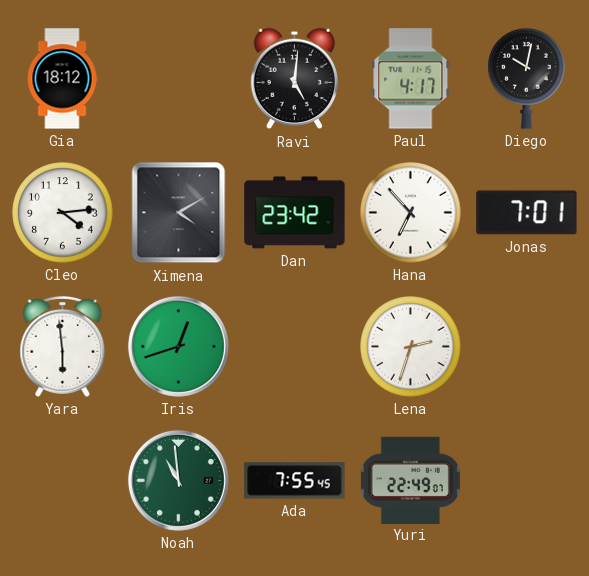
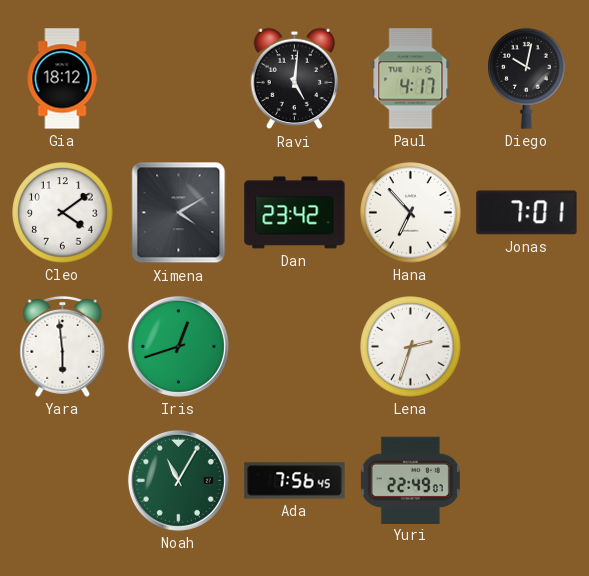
Cleo: 4:14 -> 4:09
Noah: 10:59 -> 11:05
Ada: 7:55 -> 7:56
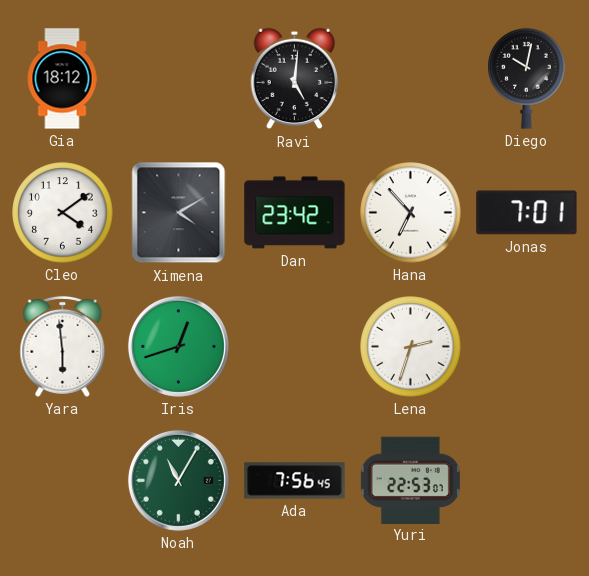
Paul: 4:17 -> none
Yuri: 22:49 -> 22:53
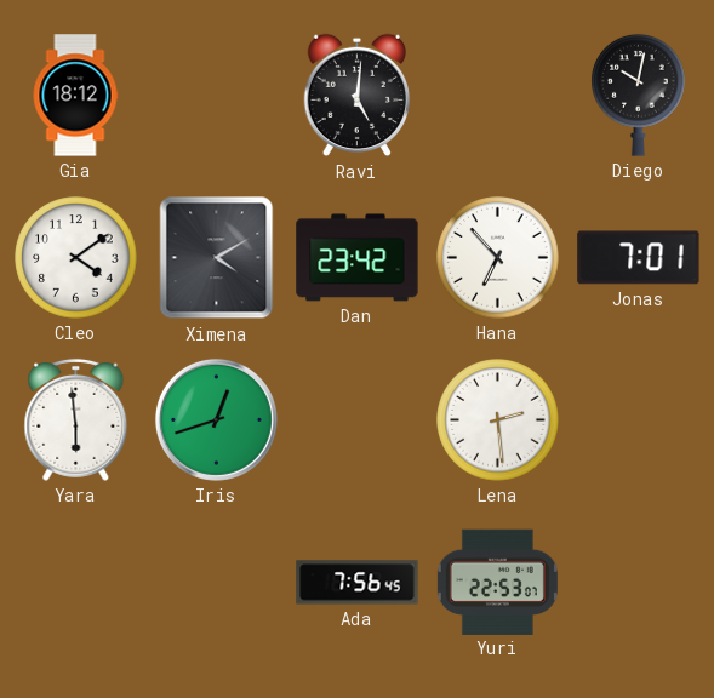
Lena: 2:33 -> 2:29
Noah: 11:05 -> none
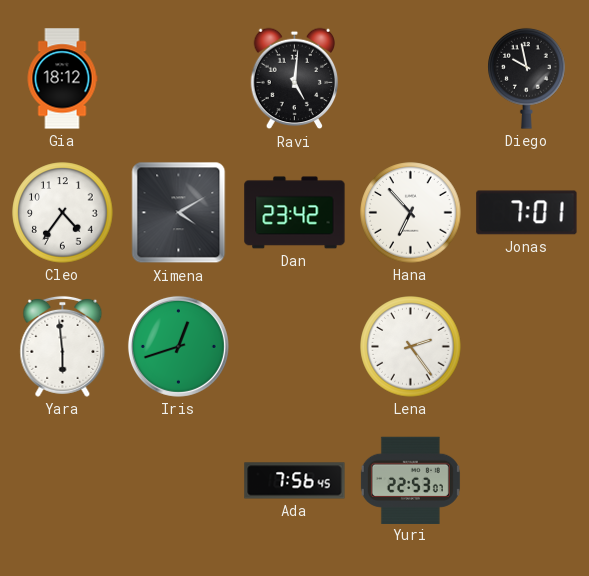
Diego: 10:02 -> 9:58
Cleo: 4:09 -> 4:36
Lena: 2:29 -> 2:24
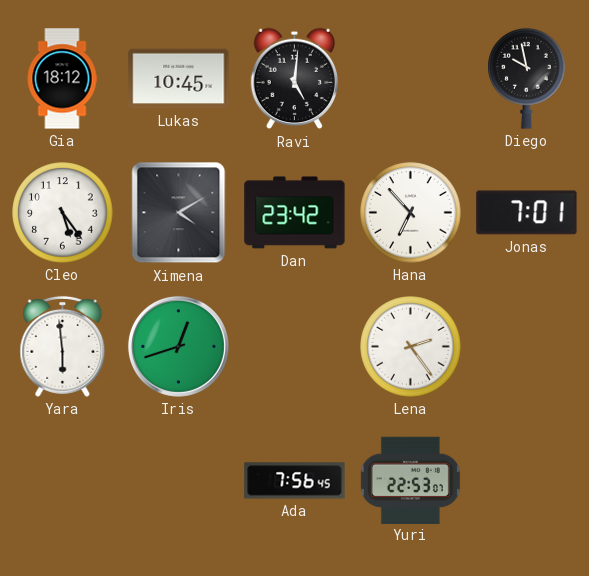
Lukas: none -> 10:45
Cleo: 4:36 -> 5:24
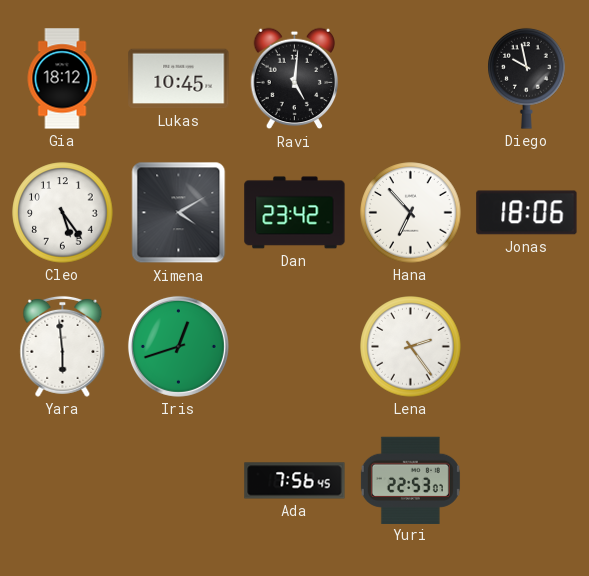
Jonas: 7:01 -> 18:06
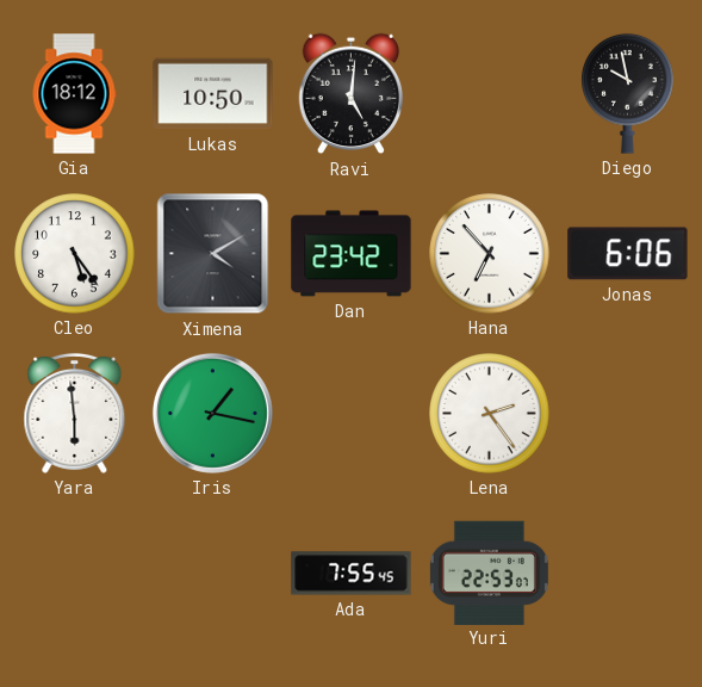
Lukas: 10:45 -> 10:50
Jonas: 18:06 -> 6:06
Iris: 12:42 -> 1:17
Ada: 7:56 -> 7:55
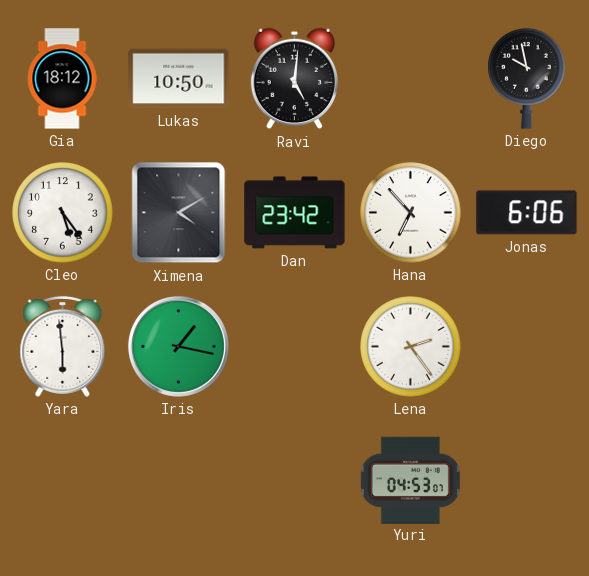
Ada: 7:55 -> none
Yuri: 22:53 -> 04:53
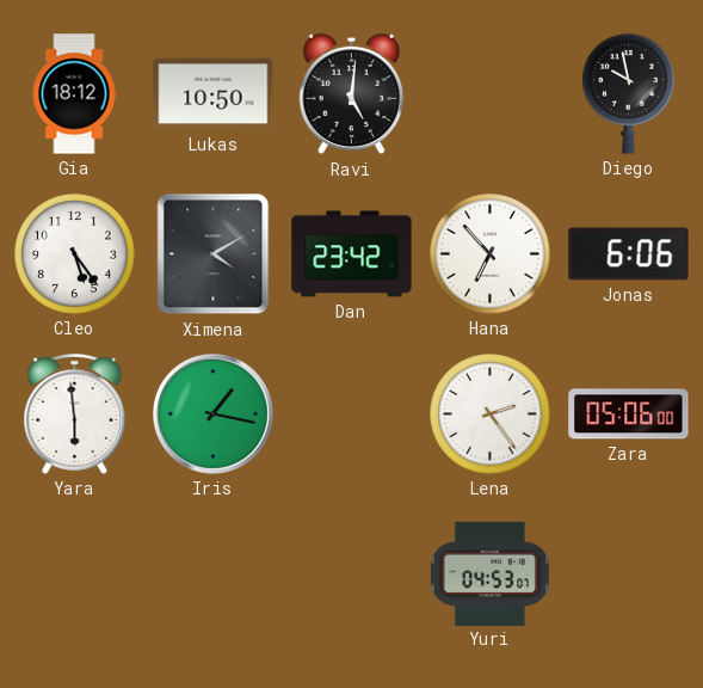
Zara: none -> 05:06
